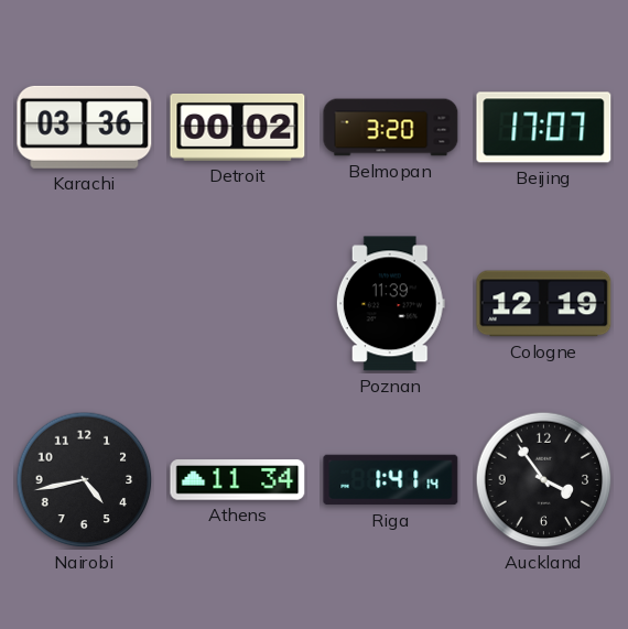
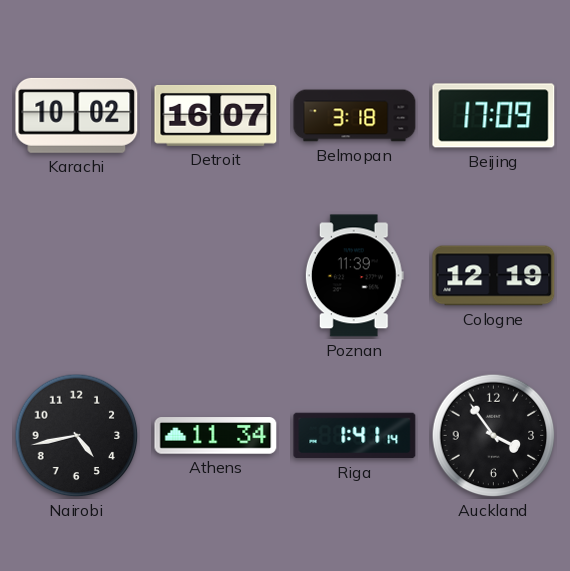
Karachi: 03:36 -> 10:02
Detroit: 00:02 -> 16:07
Belmopan: 3:20 -> 3:18
Beijing: 17:07 -> 17:09
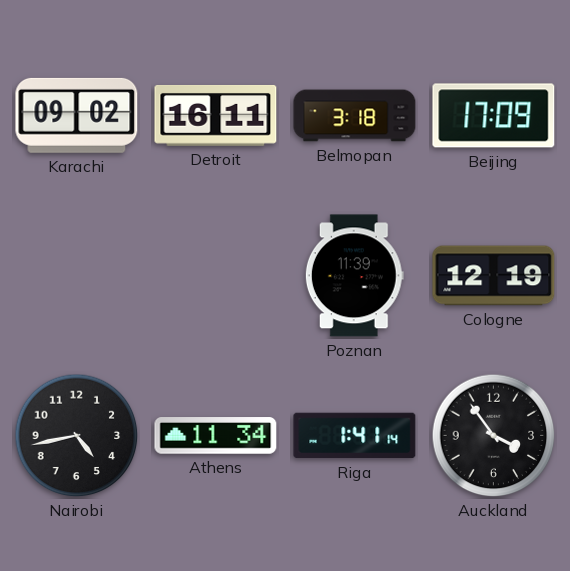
Karachi: 10:02 -> 09:02
Detroit: 16:07 -> 16:11
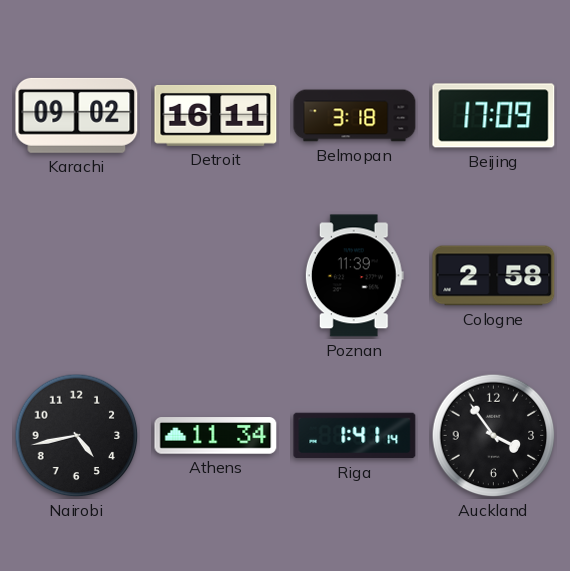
Cologne: 12:19 -> 2:58
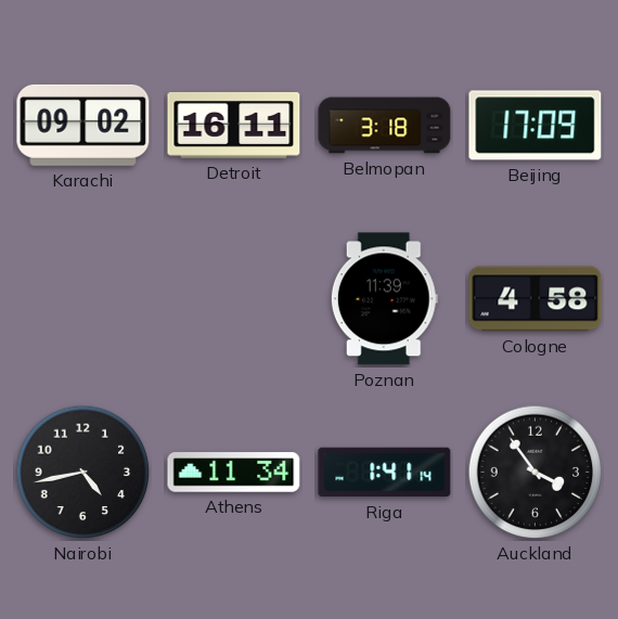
Cologne: 2:58 -> 4:58
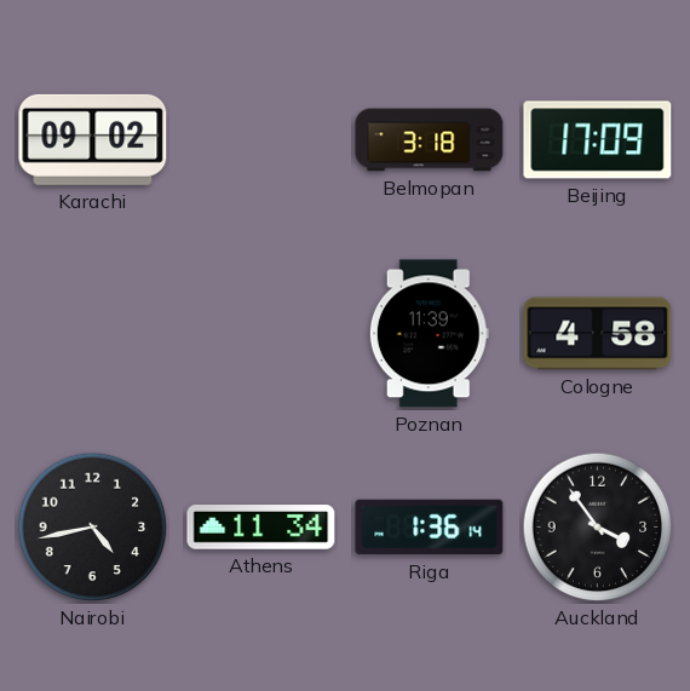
Detroit: 16:11 -> none
Riga: 1:41 -> 1:36
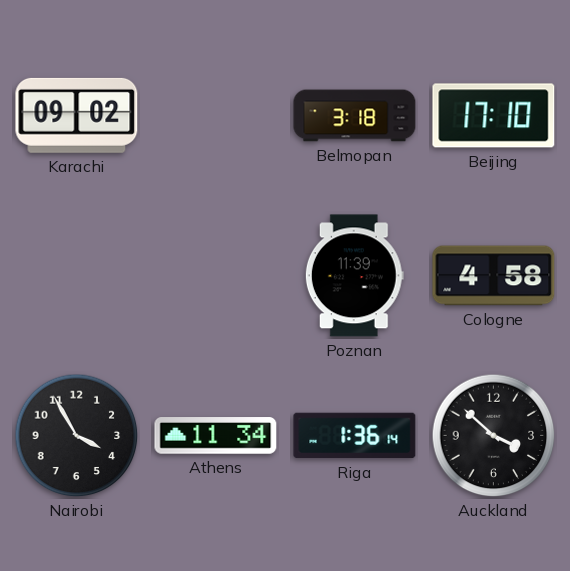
Beijing: 17:09 -> 17:10
Nairobi: 4:43 -> 3:55
Auckland: 3:54 -> 3:52
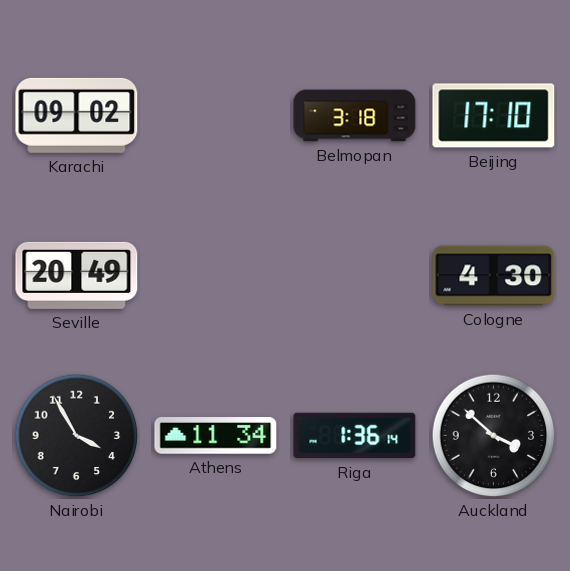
Seville: none -> 20:49
Poznan: 11:39 -> none
Cologne: 4:58 -> 4:30
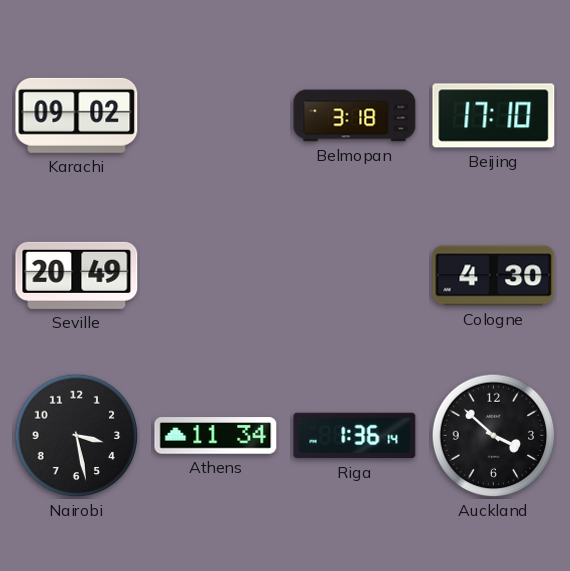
Nairobi: 3:55 -> 3:28
